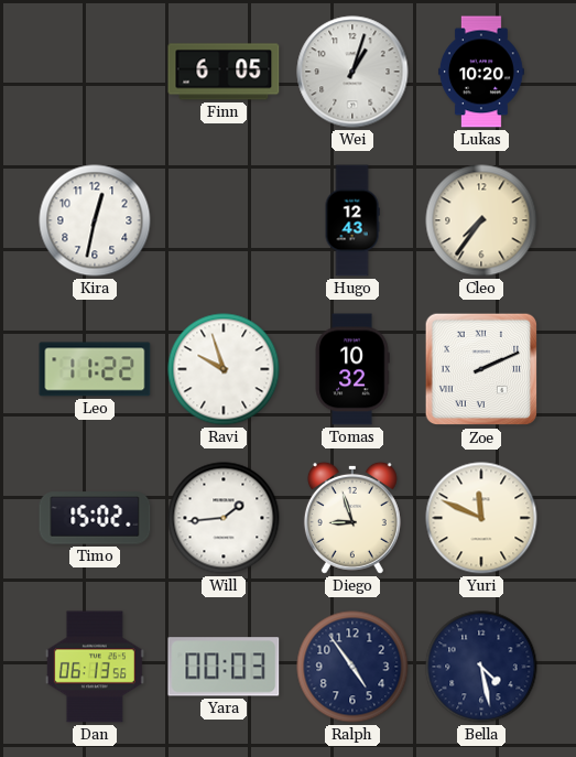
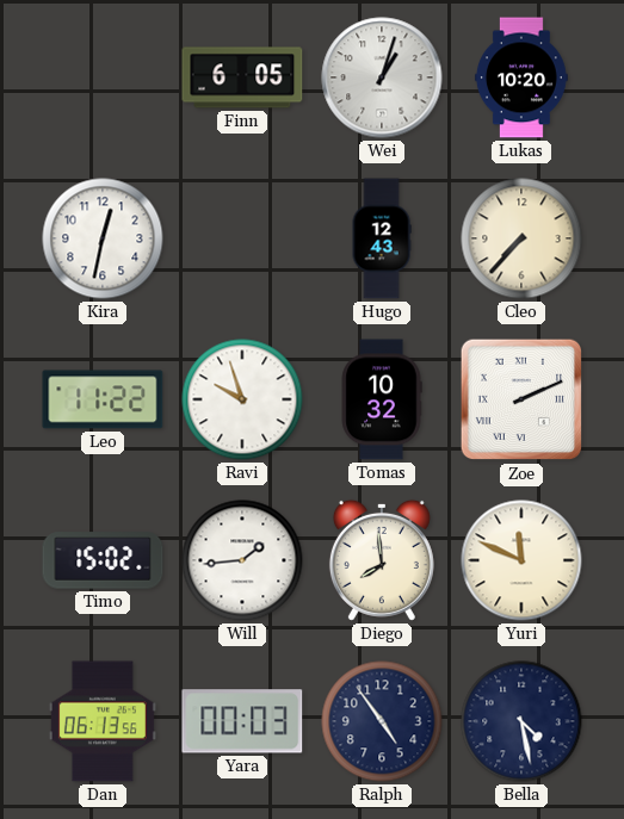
Cleo: 7:36 -> 7:37
Diego: 8:57 -> 7:59
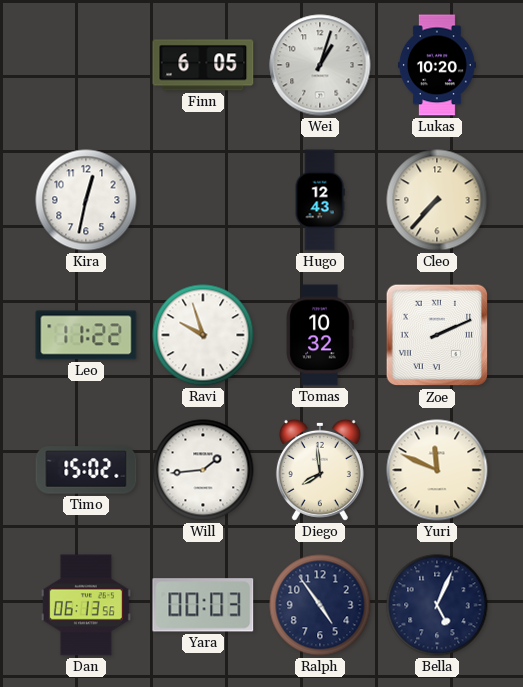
Bella: 4:28 -> 5:04
